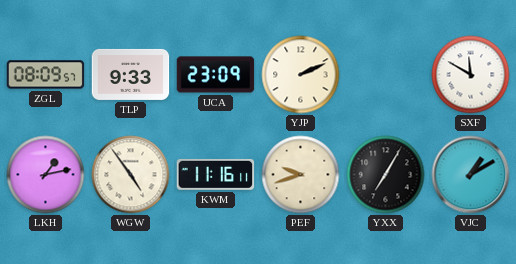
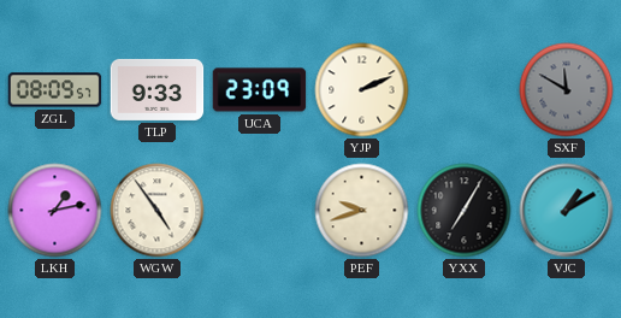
SXF dial: white -> grey
KWM: 11:16 -> none
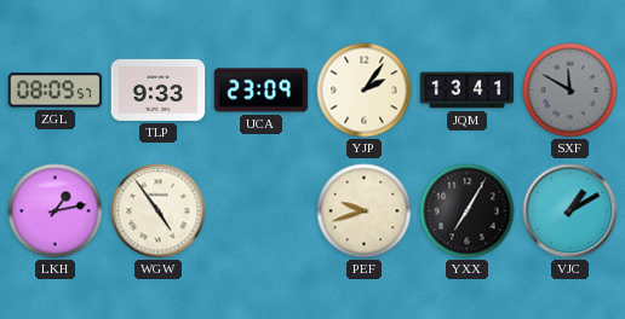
YJP: 2:11 -> 2:06
JQM: none -> 13:41
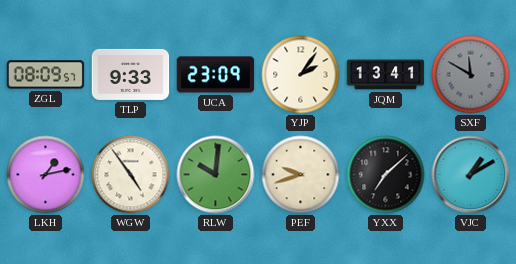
RLW: none -> 10:01
YXX: 7:05 -> 7:08
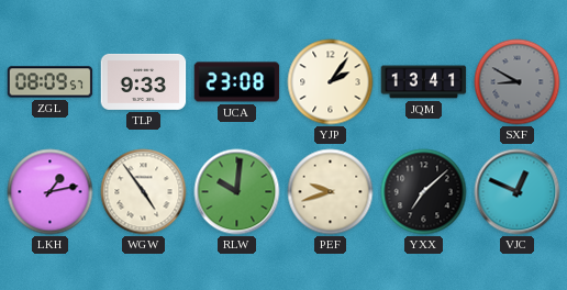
UCA: 23:09 -> 23:08
SXF: 11:50 -> 8:50
VJC: 1:10 -> 12:49
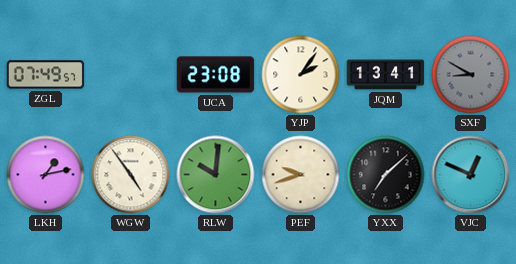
ZGL: 08:09 -> 07:49
TLP: 9:33 -> none
